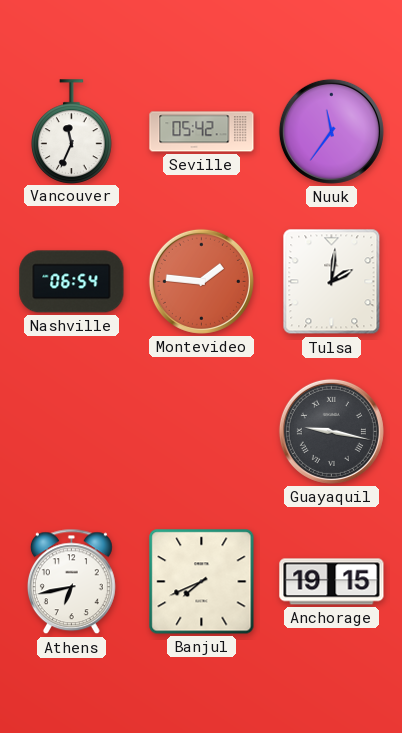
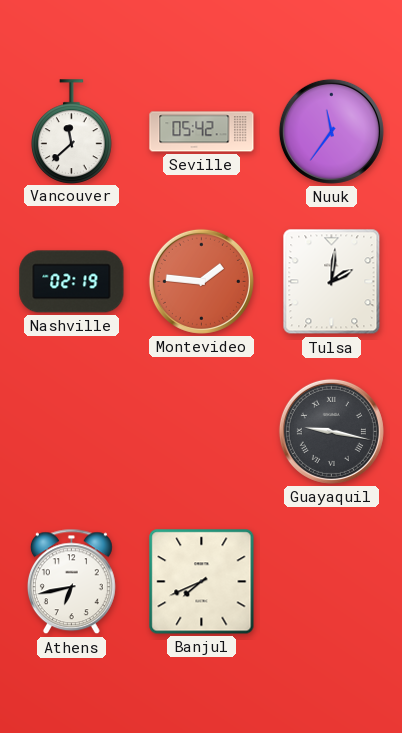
Vancouver: 11:34 -> 11:38
Nashville: 06:54 -> 02:19
Anchorage: 19:15 -> none
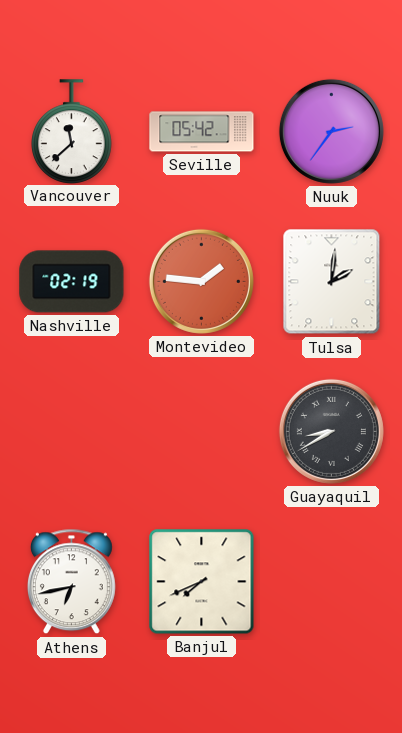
Nuuk: 11:36 -> 2:36
Guayaquil: 9:17 -> 8:40
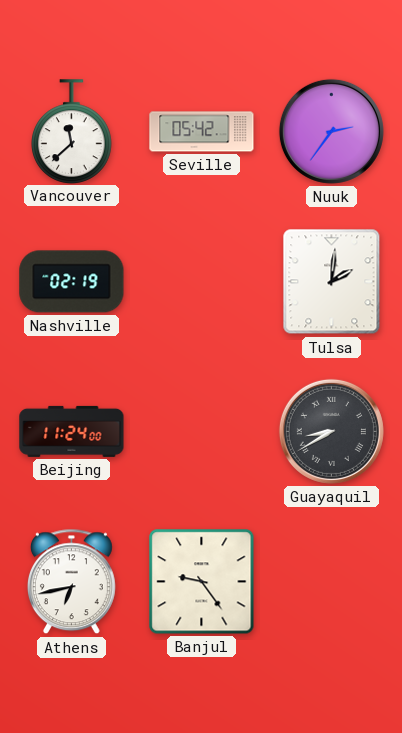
Montevideo: 1:46 -> none
Beijing: none -> 11:24
Banjul: 7:41 -> 9:24
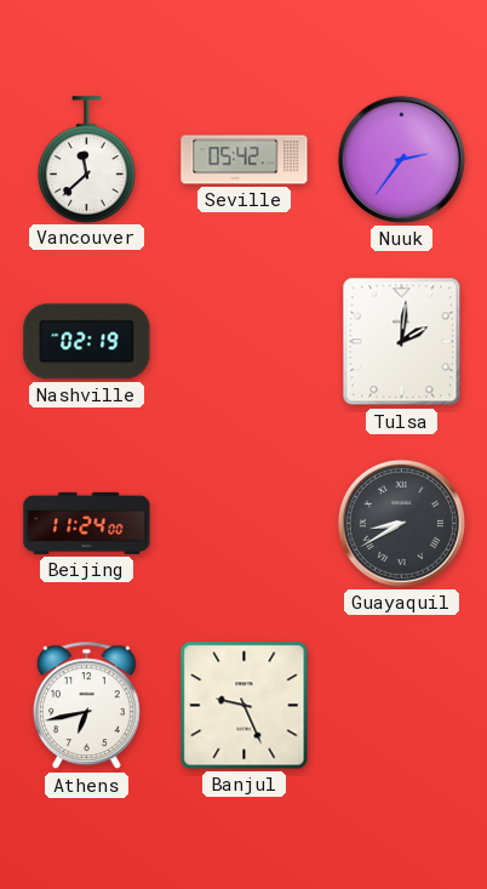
Banjul: 9:24 -> 9:26
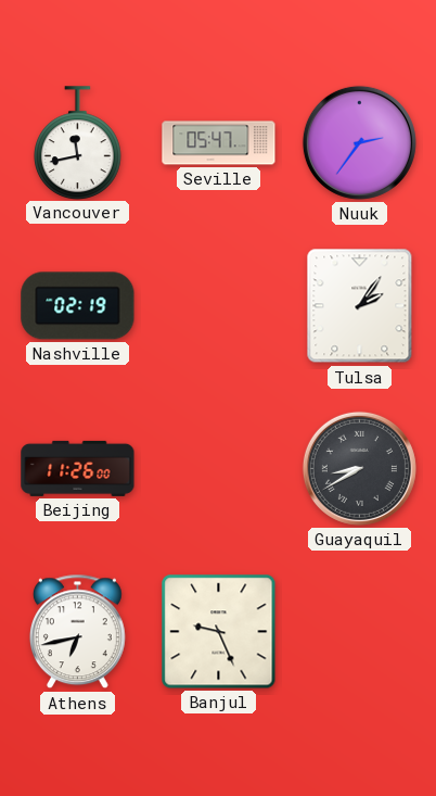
Vancouver: 11:38 -> 11:43
Seville: 05:42 -> 05:47
Tulsa: 2:01 -> 2:06
Beijing: 11:24 -> 11:26
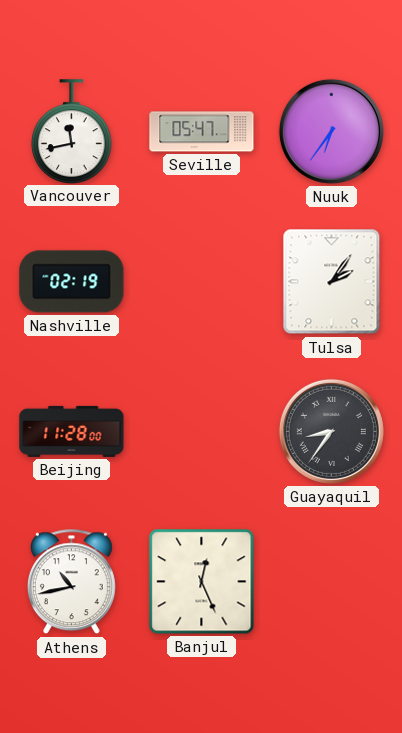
Nuuk: 2:36 -> 6:36
Beijing: 11:26 -> 11:28
Guayaquil: 8:40 -> 8:36
Athens: 6:43 -> 10:43
Banjul: 9:26 -> 12:26
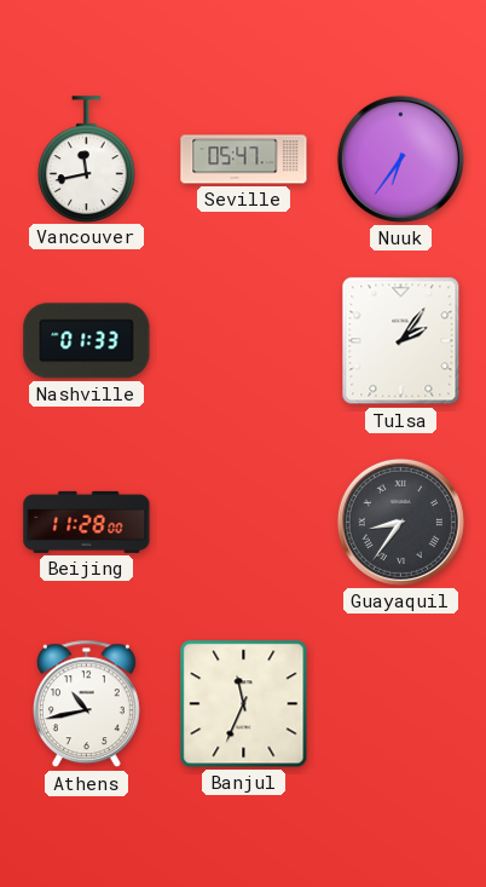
Nashville: 02:19 -> 01:33
Banjul: 12:26 -> 11:34
